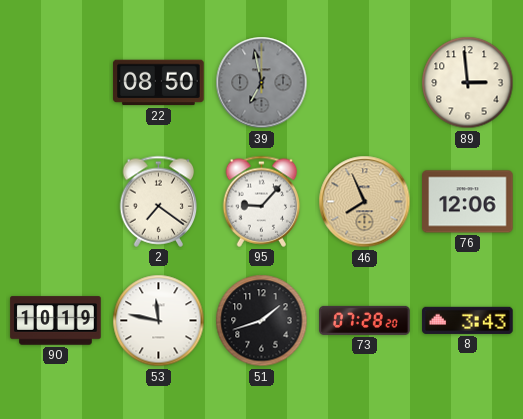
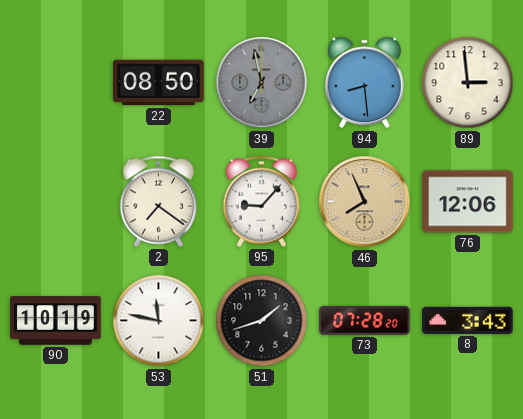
94: none -> 8:29
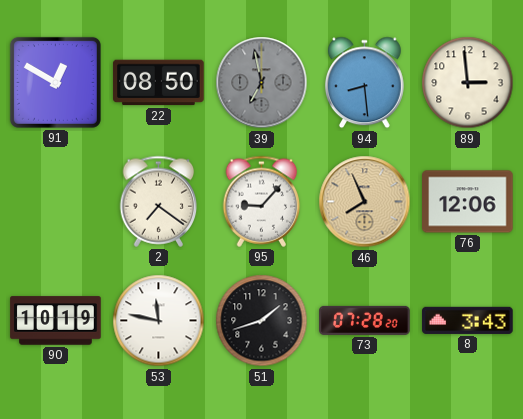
91: none -> 12:50
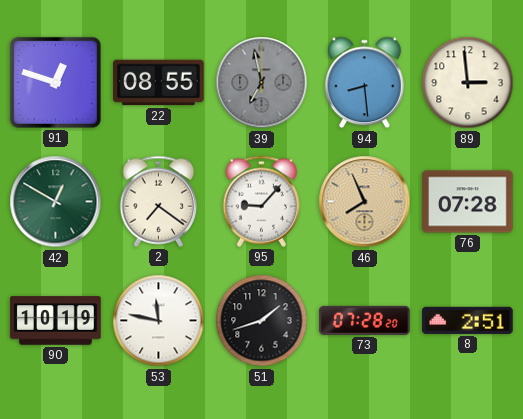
91: 12:50 -> 12:48
22: 08:50 -> 08:55
42: none -> 12:50
76: 12:06 -> 07:28
8: 3:43 -> 2:51
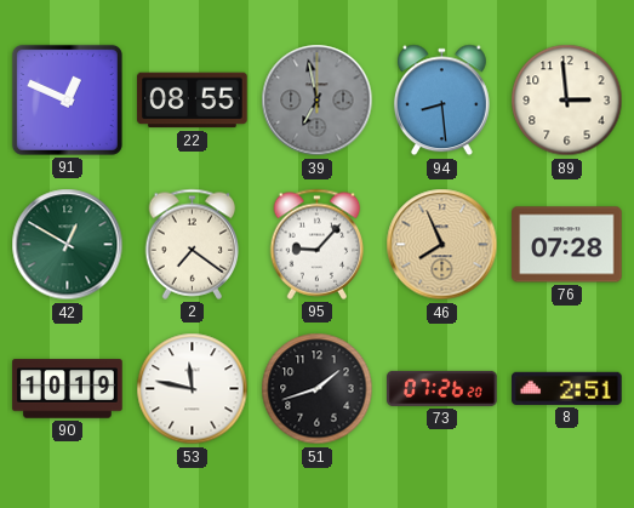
91: 12:48 -> 12:49
73: 07:28 -> 07:26
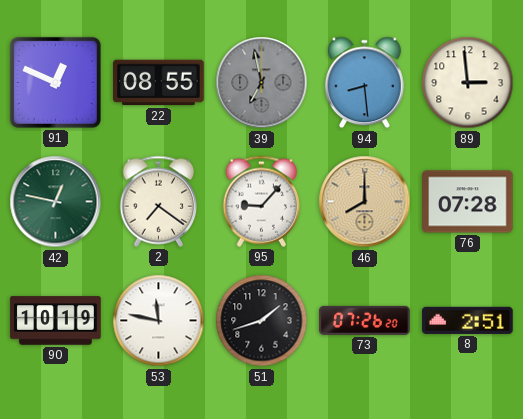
42: 12:50 -> 12:47
46: 7:56 -> 8:00
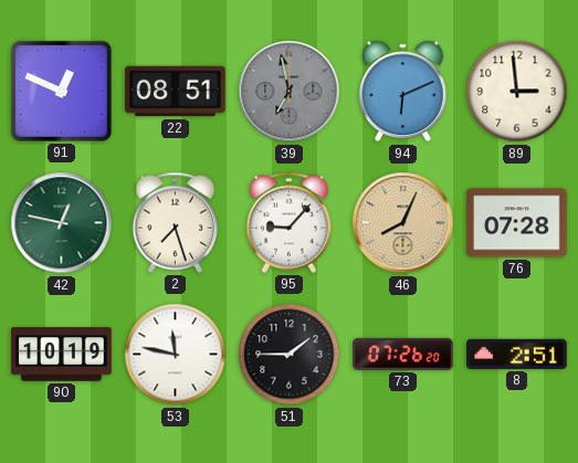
22: 08:55 -> 08:51
94: 8:29 -> 6:11
2: 7:21 -> 7:27
46: 8:00 -> 8:04
51: 1:42 -> 1:45
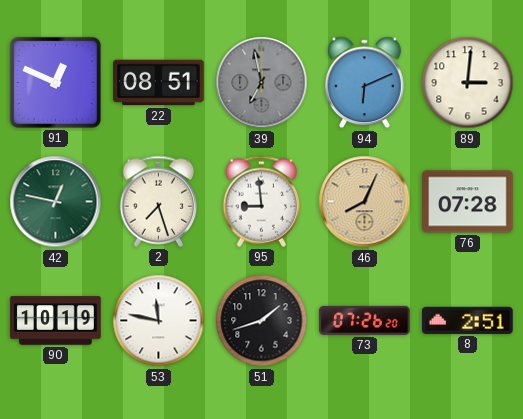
89: 2:59 -> 3:01
95: 9:07 -> 8:59
51: 1:45 -> 1:42
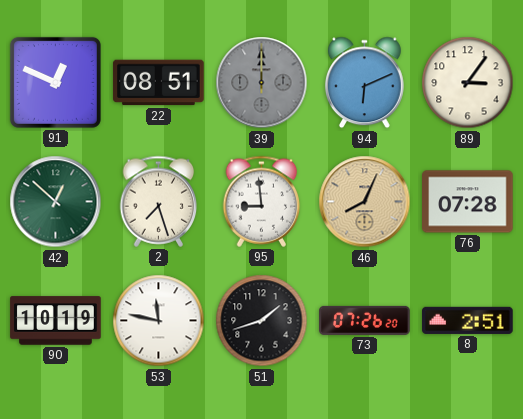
39: 6:58 -> 12:00
89: 3:01 -> 3:06
42: 12:47 -> 12:52
